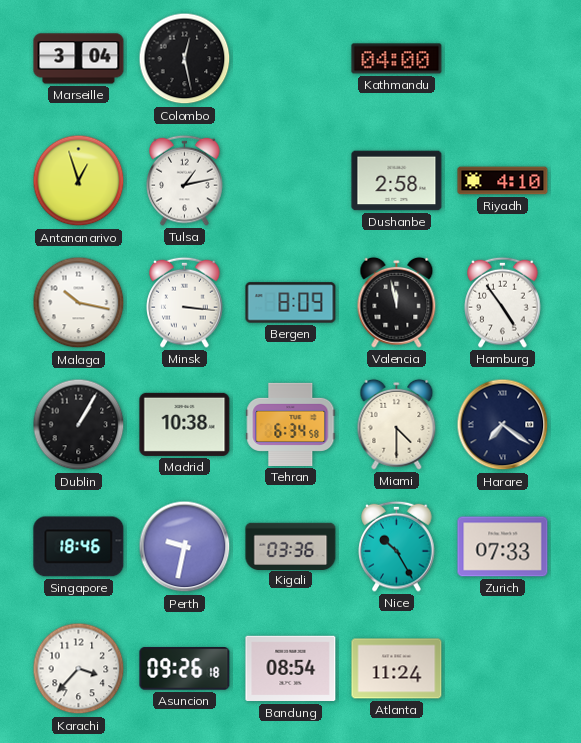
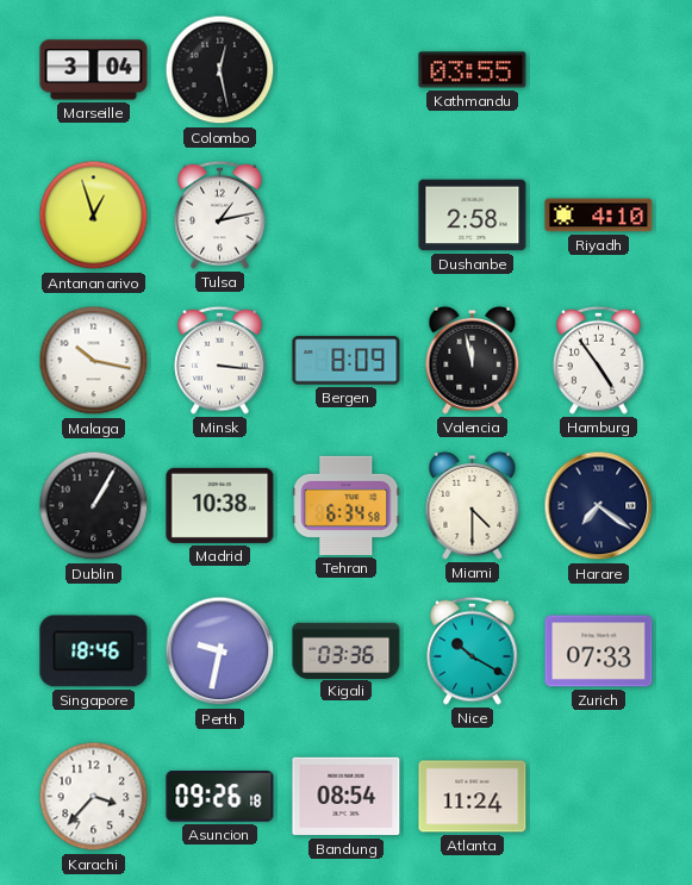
Kathmandu: 04:00 -> 03:55
Nice: 10:25 -> 10:20
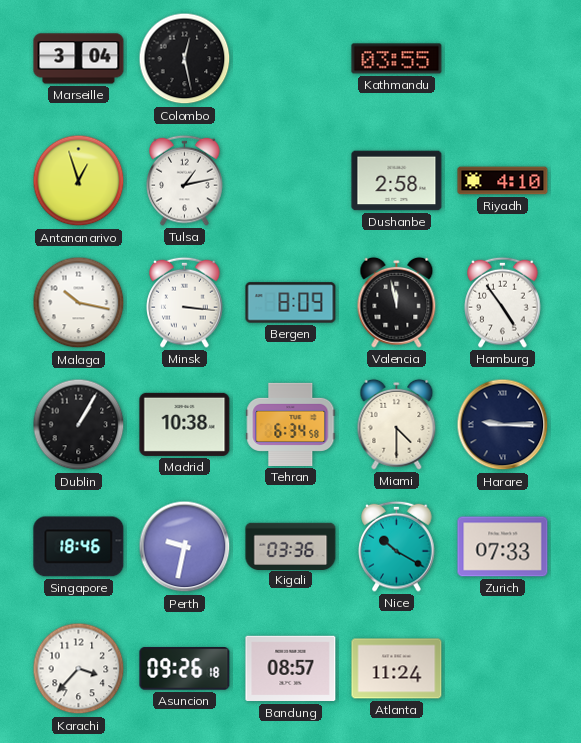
Harare: 7:21 -> 9:15
Bandung: 08:54 -> 08:57
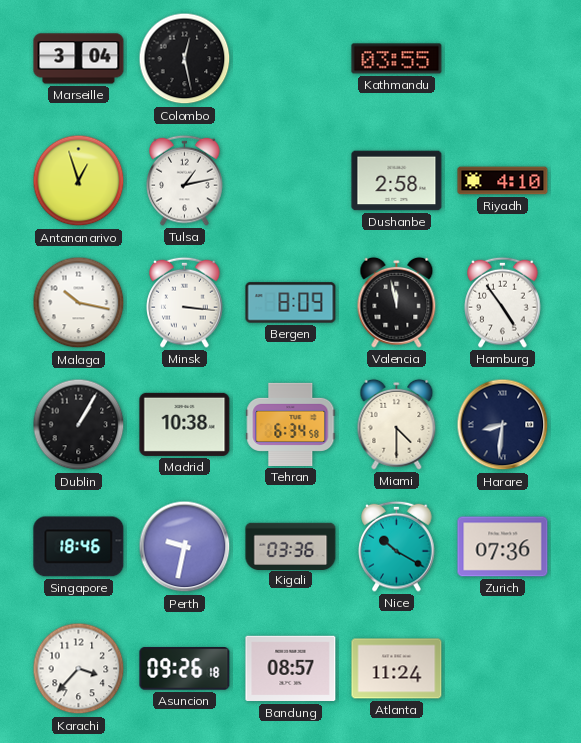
Harare: 9:15 -> 8:31
Zurich: 07:33 -> 07:36
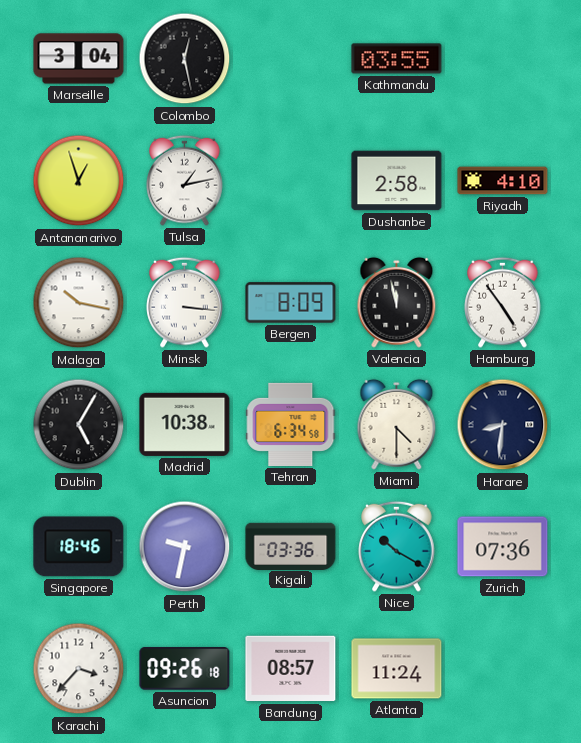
Dublin: 1:05 -> 5:05
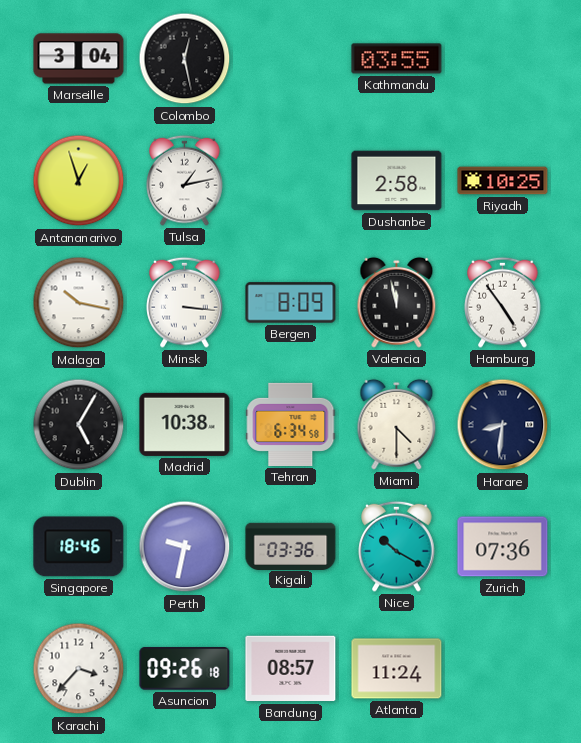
Riyadh: 4:10 -> 10:25
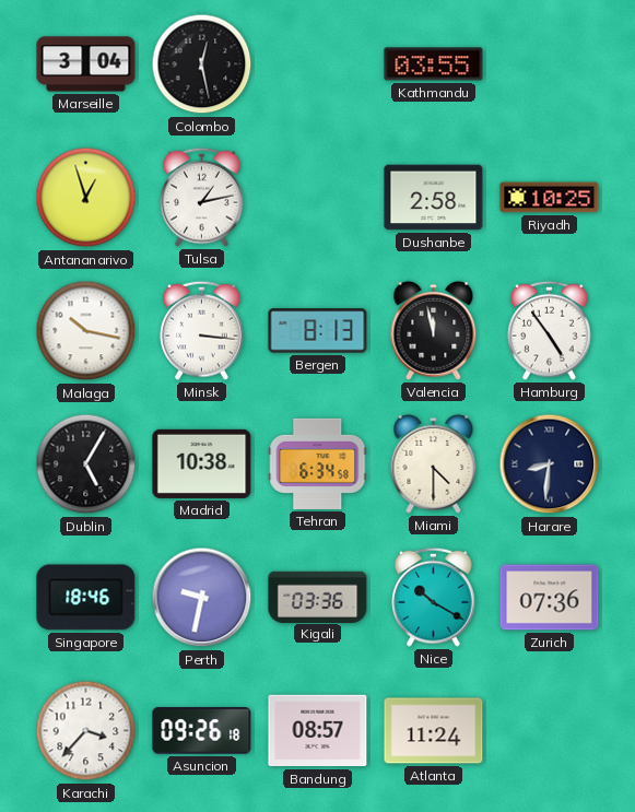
Bergen: 8:09 -> 8:13
